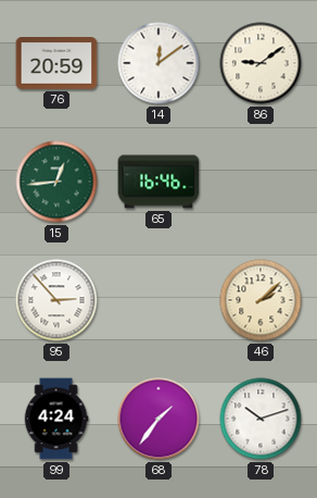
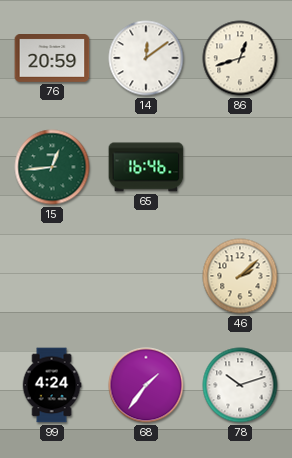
86: 9:09 -> 12:42
95: 2:53 -> none
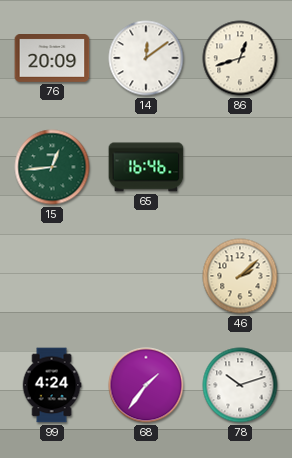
76: 20:59 -> 20:09
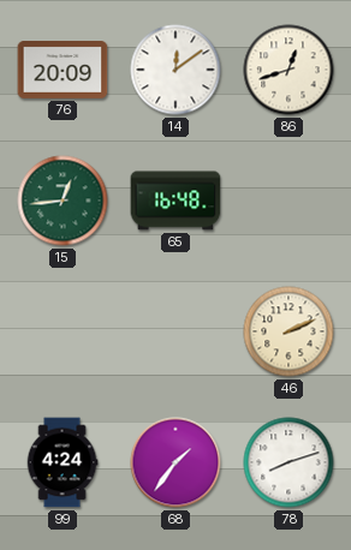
65: 16:46 -> 16:48
46: 2:08 -> 2:11
78: 10:12 -> 8:12
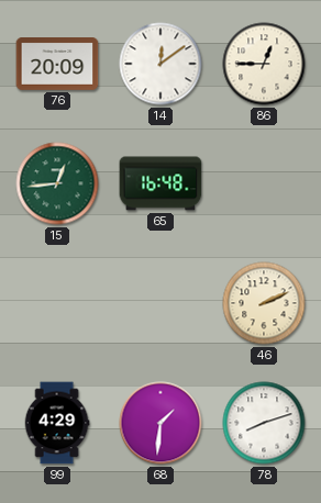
86: 12:42 -> 12:45
99: 4:24 -> 4:29
68: 1:36 -> 1:31
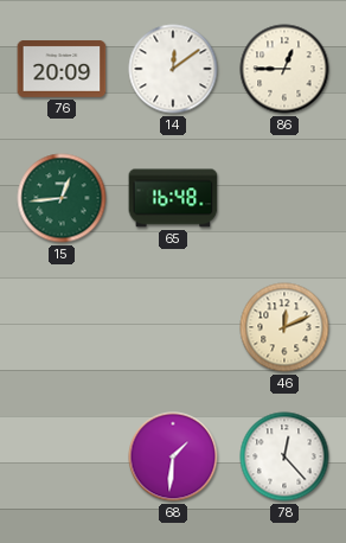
46: 2:11 -> 12:11
99: 4:29 -> none
78: 8:12 -> 12:23
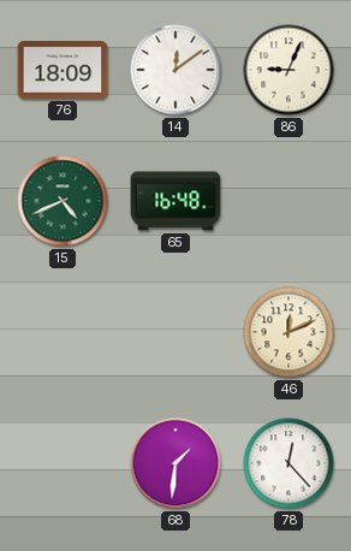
76: 20:09 -> 18:09
86: 12:45 -> 9:04
15: 12:44 -> 4:41
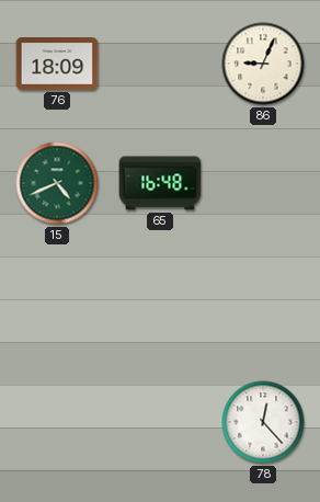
14: 12:09 -> none
46: 12:11 -> none
68: 1:31 -> none
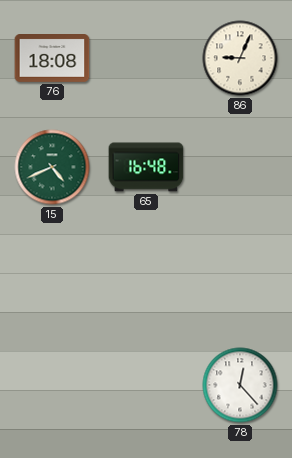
76: 18:09 -> 18:08
